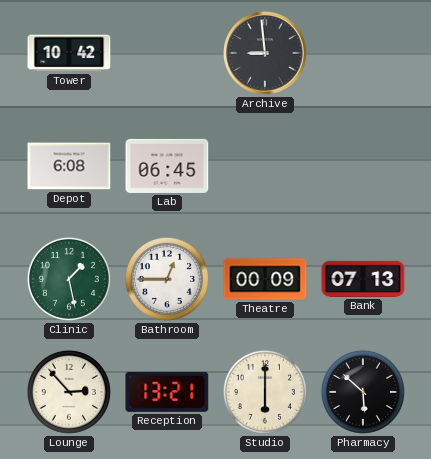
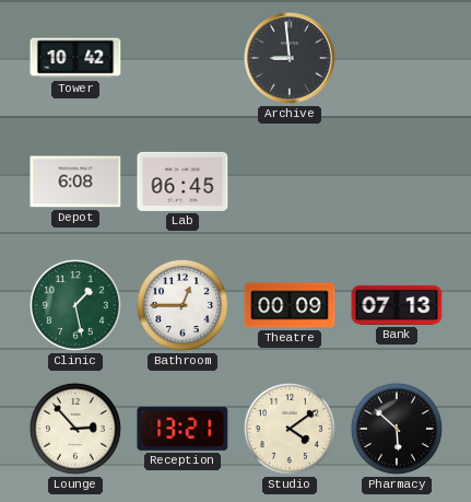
Studio: 6:00 -> 4:09
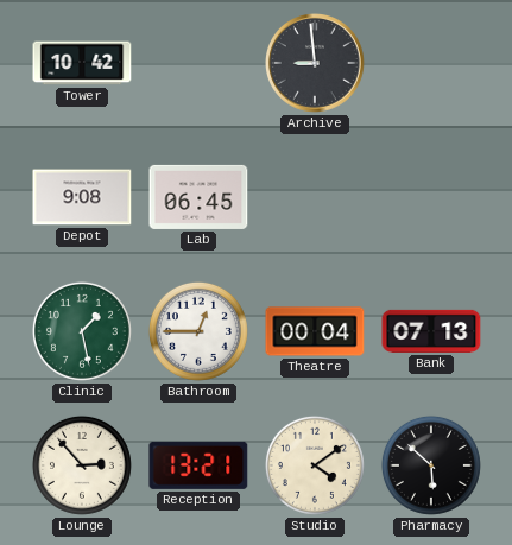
Depot: 6:08 -> 9:08
Theatre: 00:09 -> 00:04
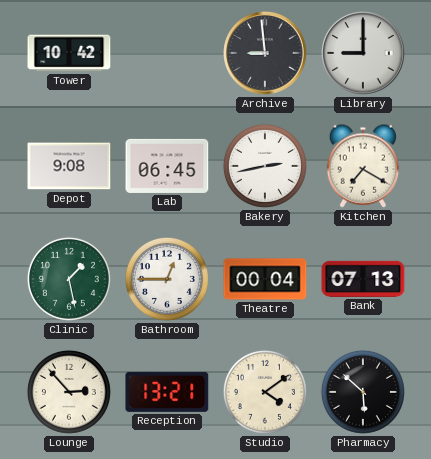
Library: none -> 9:00
Bakery: none -> 2:43
Kitchen: none -> 7:20
